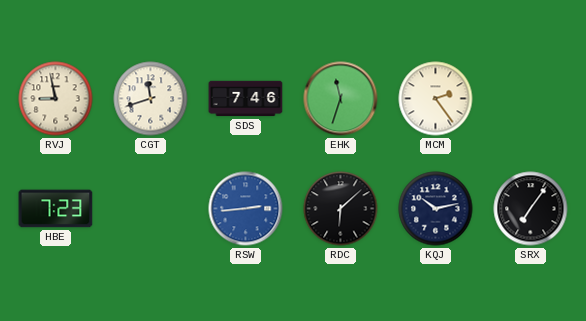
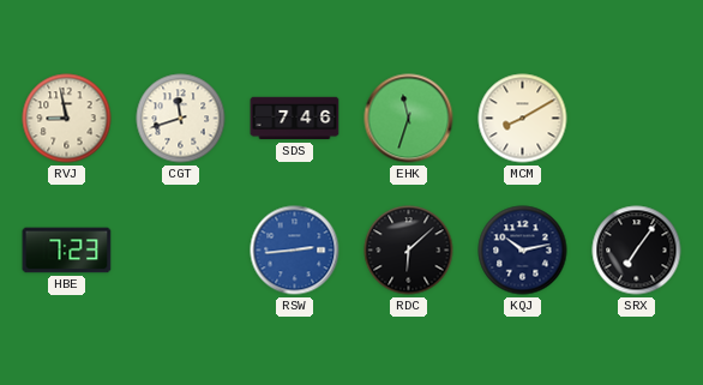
MCM: 2:24 -> 8:10
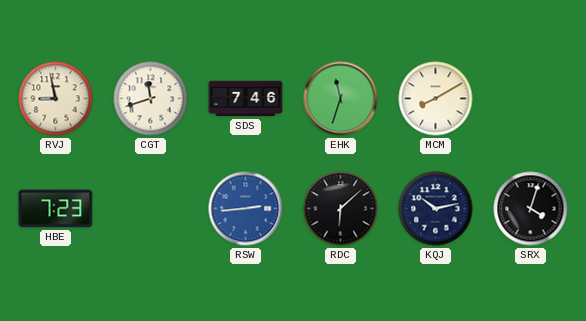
SRX: 7:06 -> 4:03
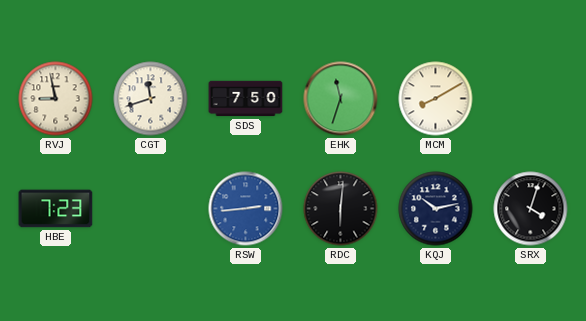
SDS: 7:46 -> 7:50
RDC: 6:08 -> 6:01
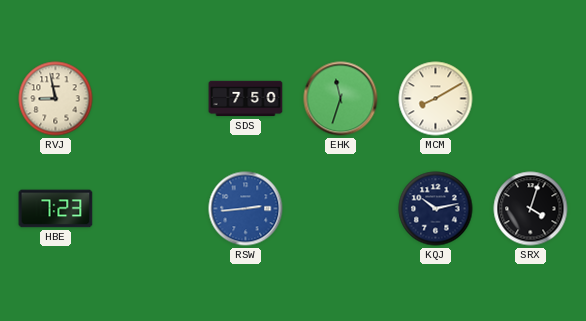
CGT: 11:42 -> none
RDC: 6:01 -> none
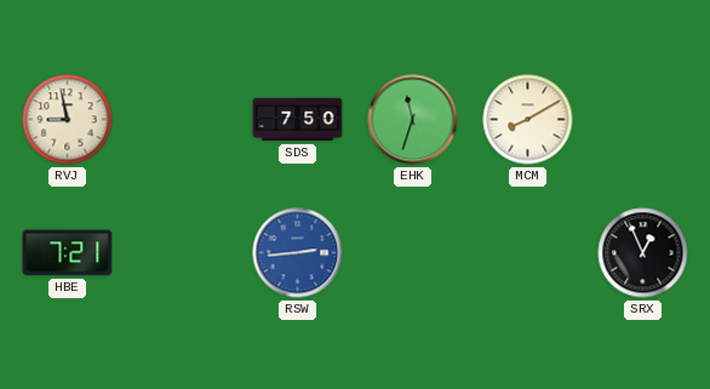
HBE: 7:23 -> 7:21
KQJ: 10:13 -> none
SRX: 4:03 -> 12:56
